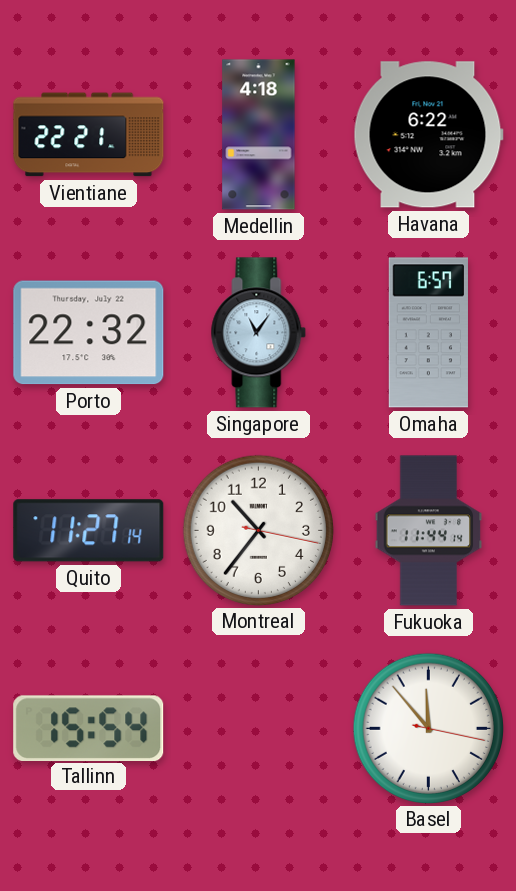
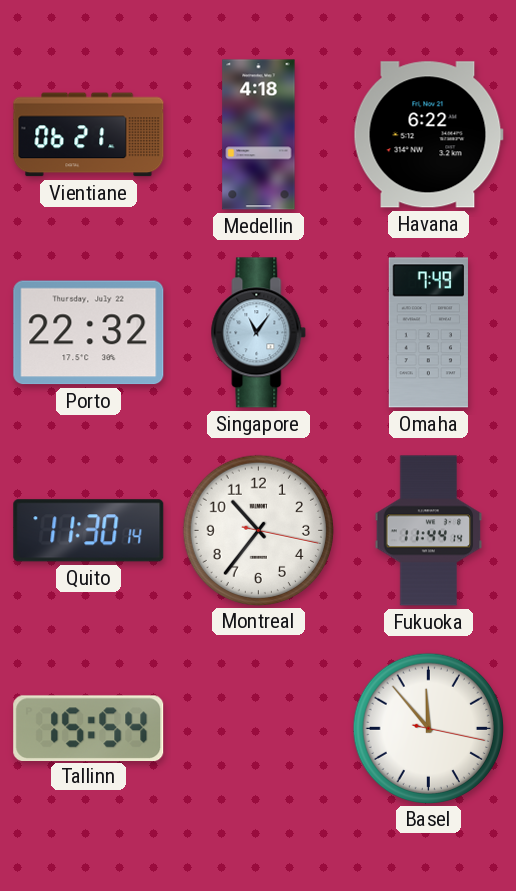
Vientiane: 22:21 -> 06:21
Omaha: 6:57 -> 7:49
Quito: 11:27 -> 11:30
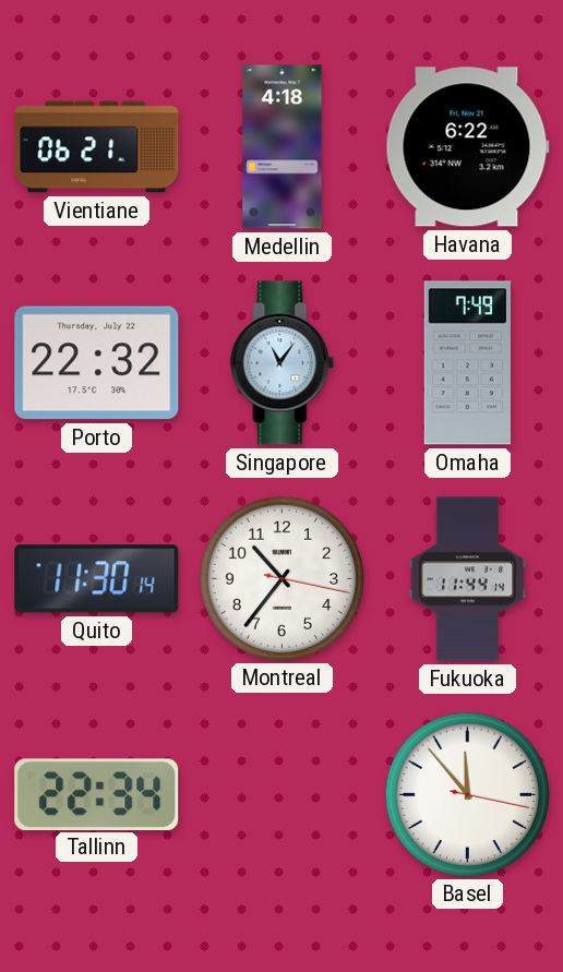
Tallinn: 15:54 -> 22:34
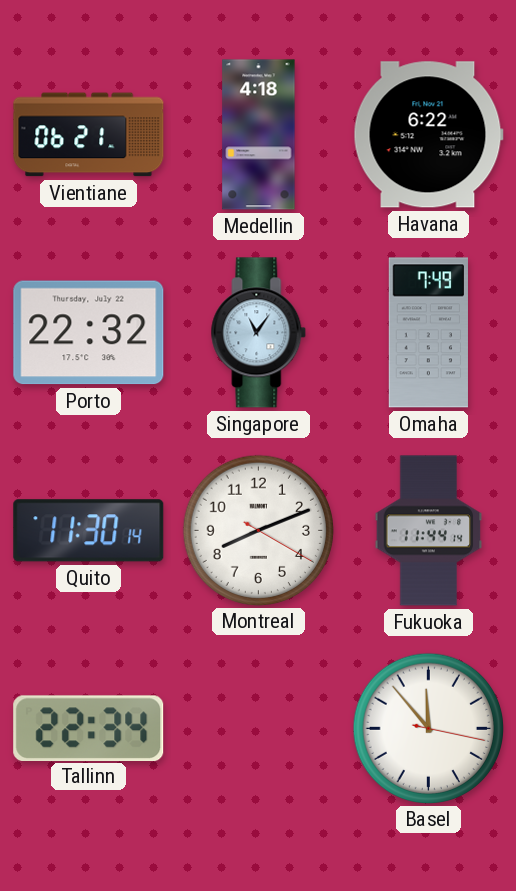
Montreal: 10:36 -> 8:11
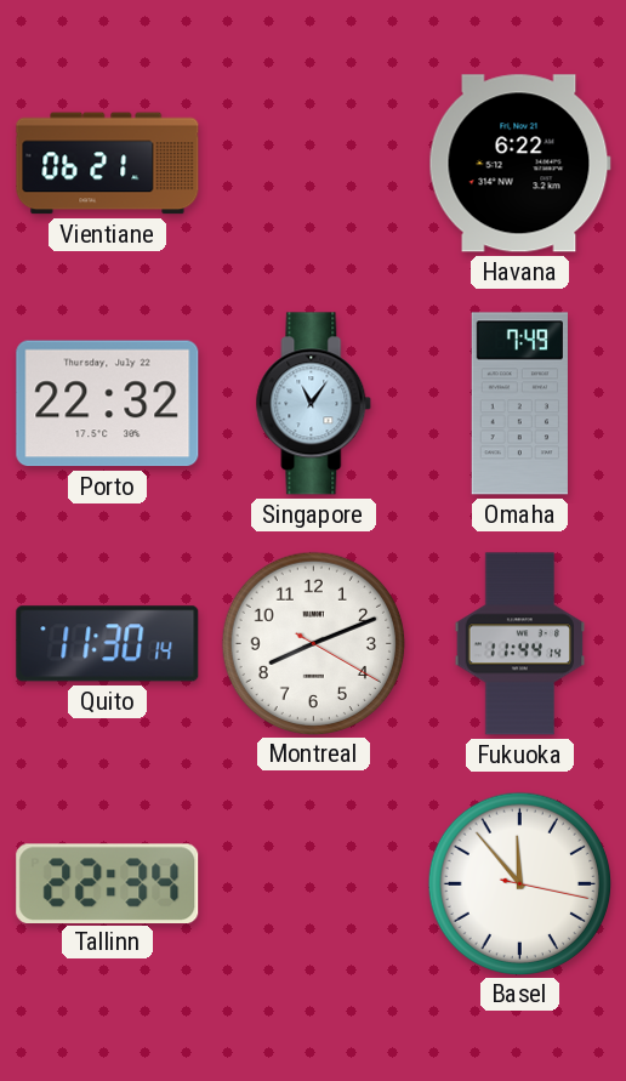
Medellin: 4:18 -> none
